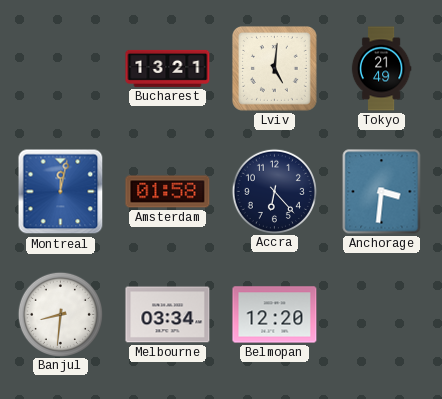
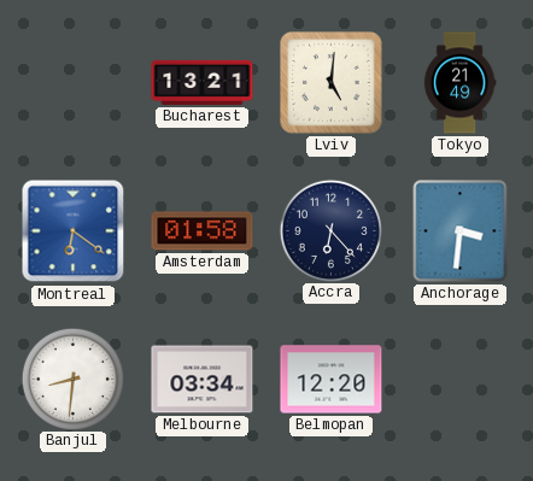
Montreal: 12:02 -> 6:21
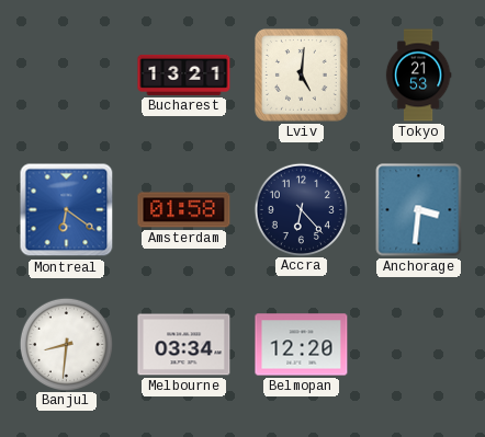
Tokyo: 21:49 -> 21:53
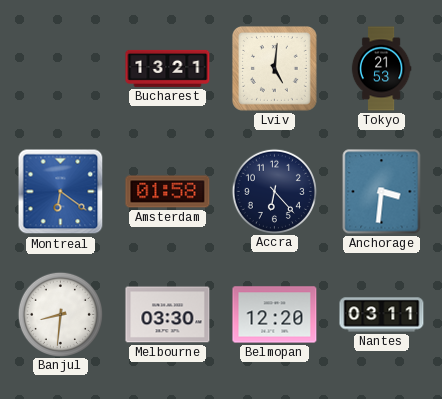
Melbourne: 03:34 -> 03:30
Nantes: none -> 03:11
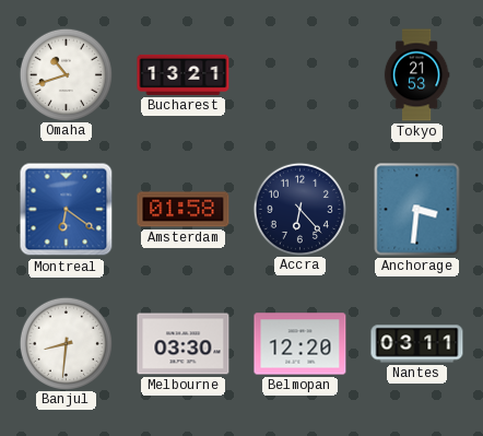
Omaha: none -> 10:42
Lviv: 5:01 -> none
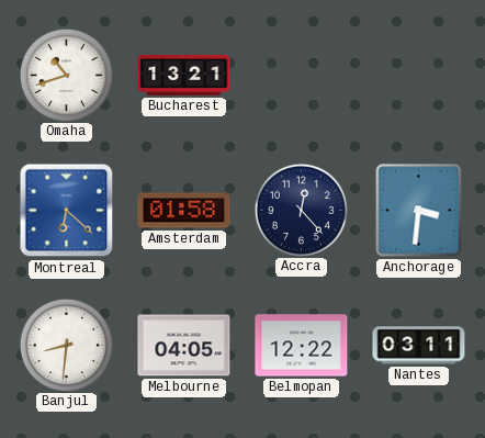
Tokyo: 21:53 -> none
Montreal: 6:21 -> 6:22
Accra: 6:23 -> 12:23
Melbourne: 03:30 -> 04:05
Belmopan: 12:20 -> 12:22
